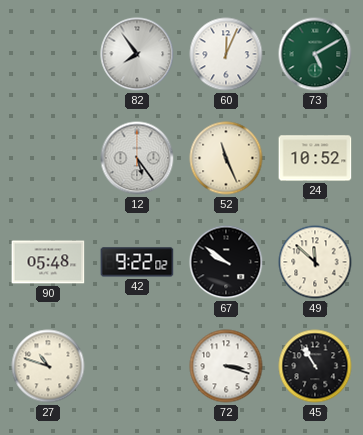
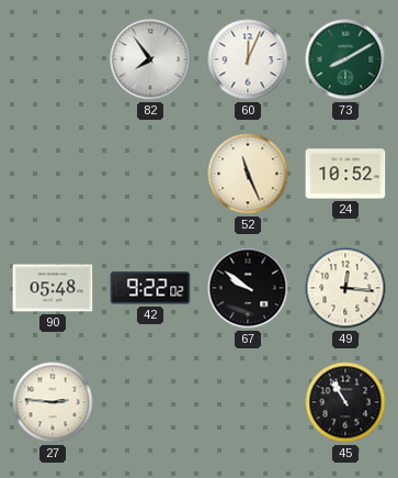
73: 5:10 -> 8:10
12: 5:24 -> none
49: 11:52 -> 12:16
27: 10:48 -> 2:46
72: 3:18 -> none
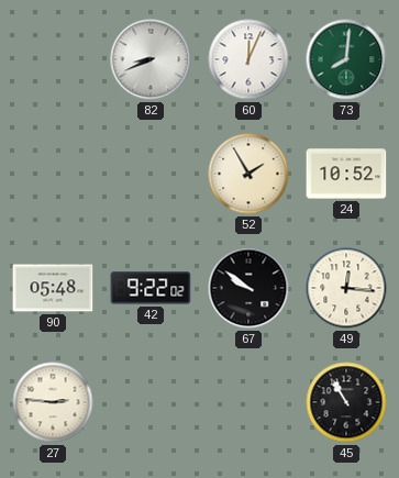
82: 7:54 -> 8:41
73: 8:10 -> 8:01
52: 11:26 -> 1:55
